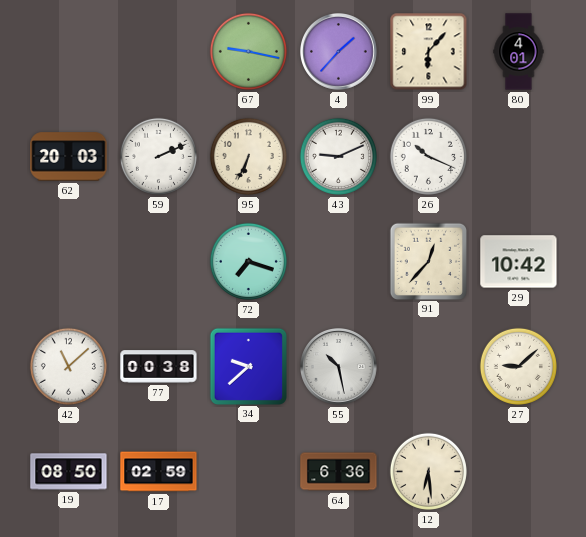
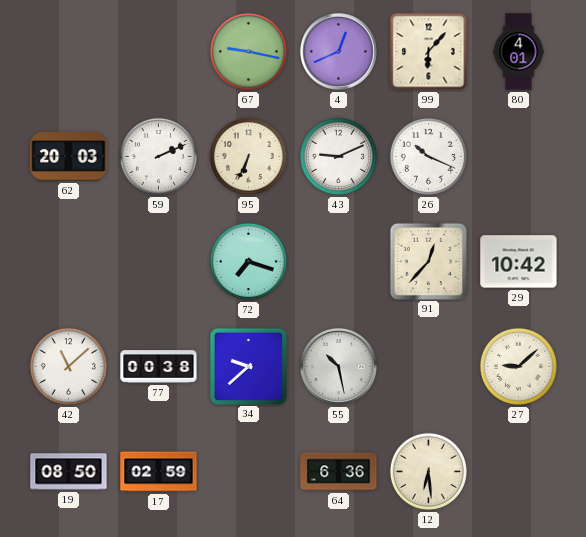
4: 1:37 -> 12:41
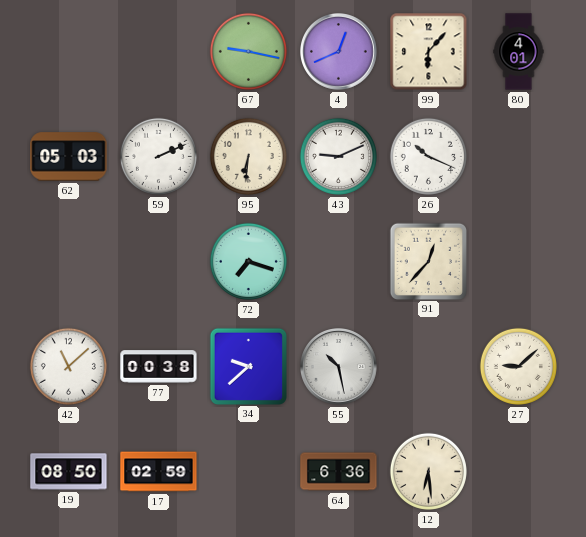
62: 20:03 -> 05:03
95: 6:34 -> 6:31
29: 10:42 -> none
